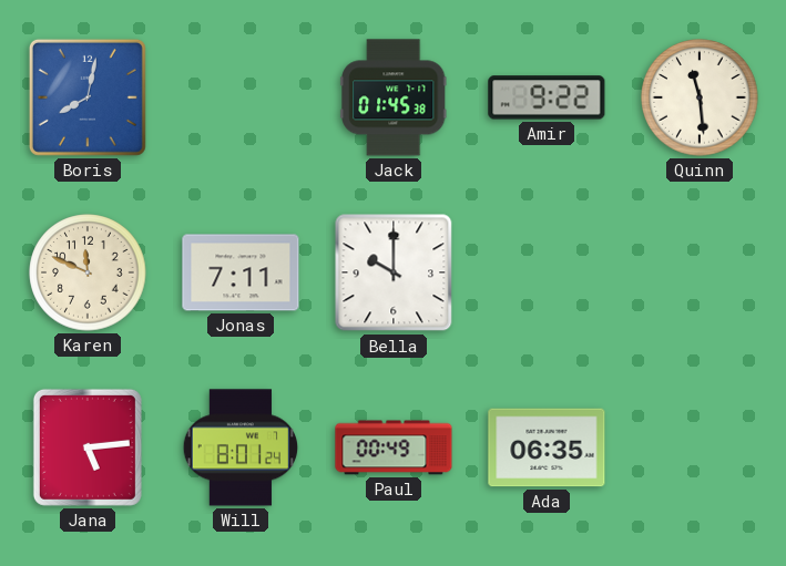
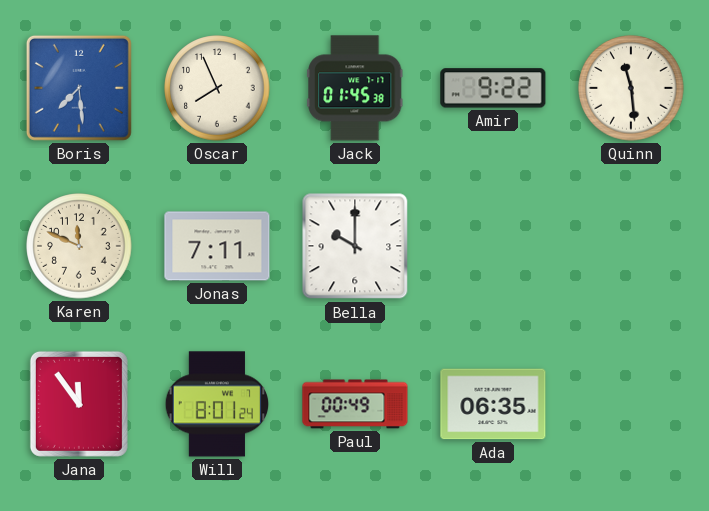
Boris: 8:02 -> 7:29
Oscar: none -> 7:56
Jana: 5:14 -> 11:54
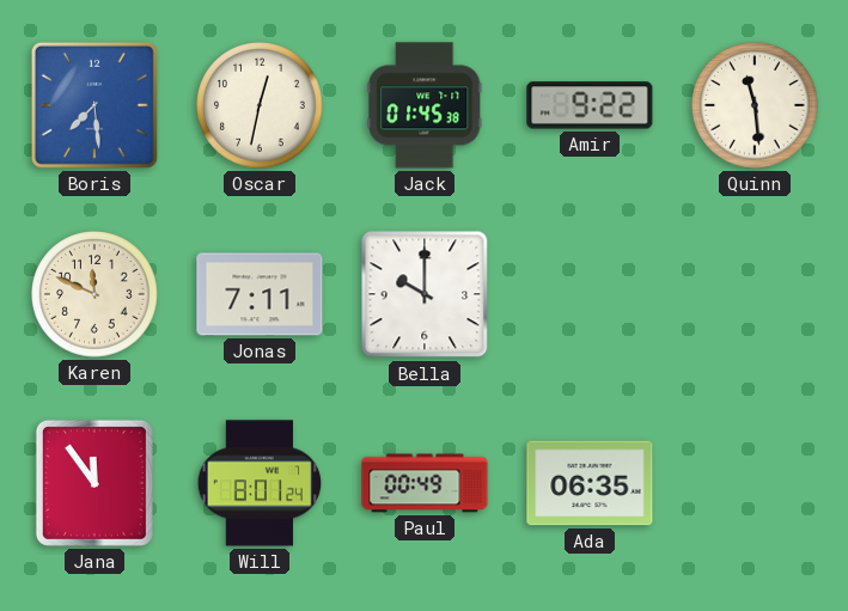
Oscar: 7:56 -> 12:32
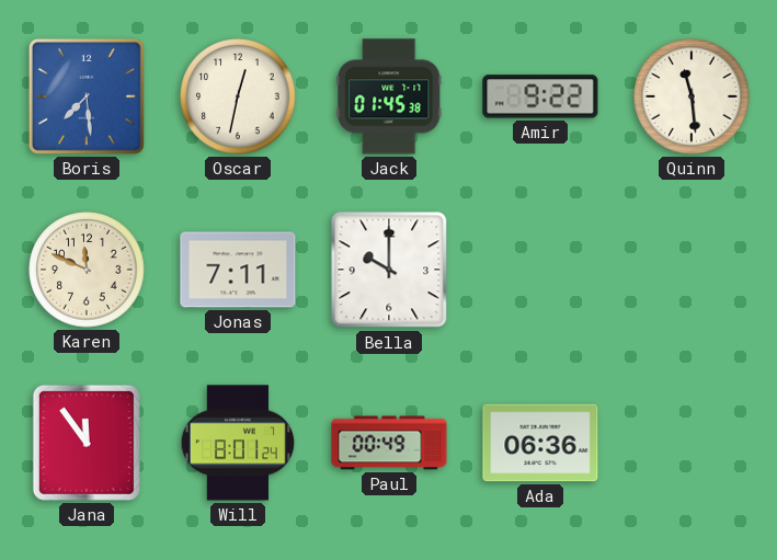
Ada: 06:35 -> 06:36
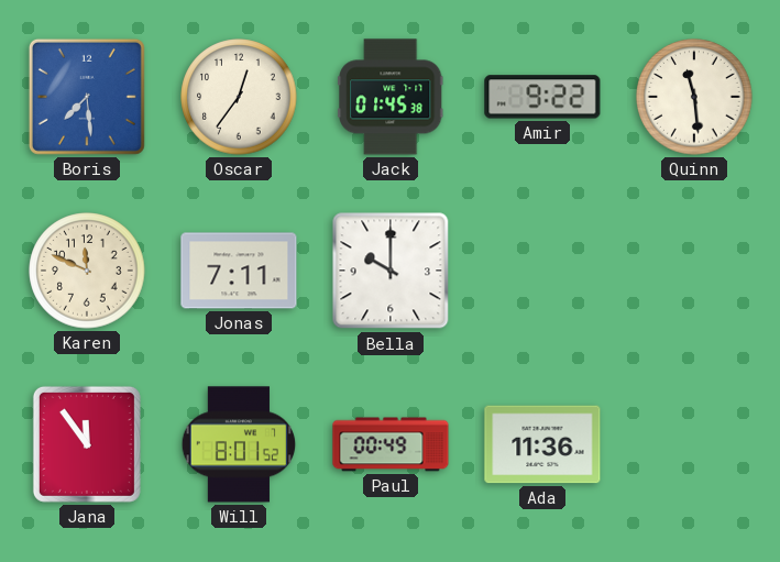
Oscar: 12:32 -> 12:36
Will: 8:01:24 -> 8:01:52
Ada: 06:36 -> 11:36
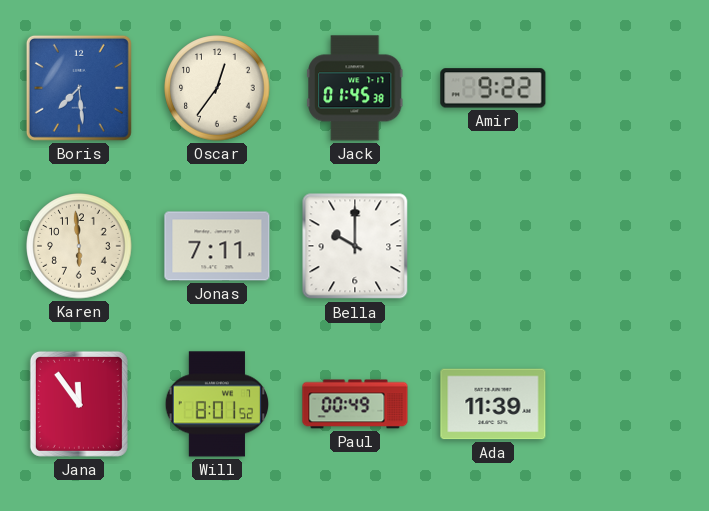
Quinn: 11:29 -> none
Karen: 11:49 -> 5:59
Ada: 11:36 -> 11:39
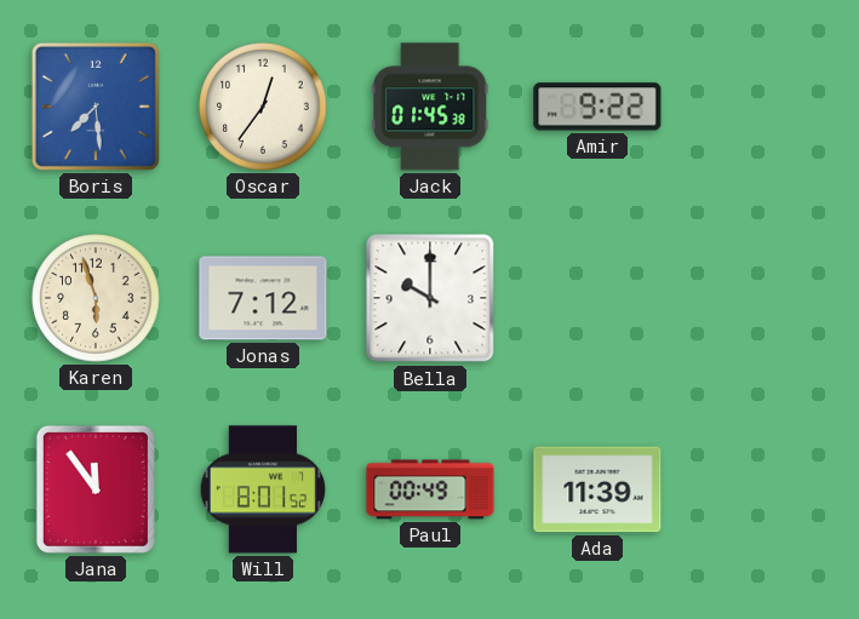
Karen: 5:59 -> 5:57
Jonas: 7:11 -> 7:12
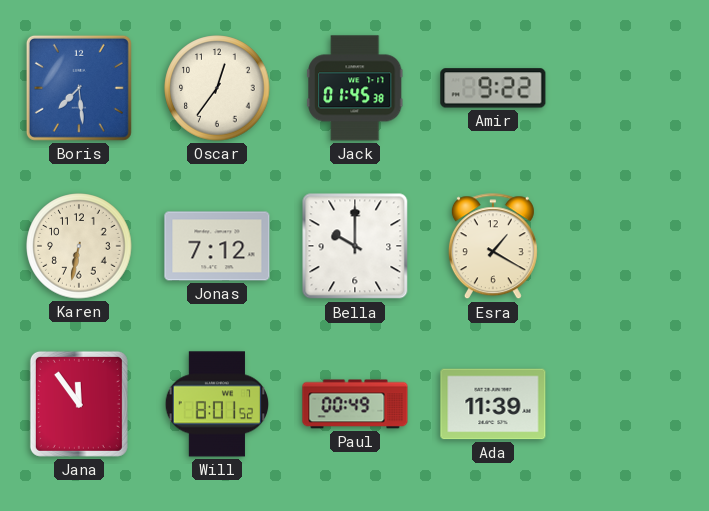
Karen: 5:57 -> 6:32
Esra: none -> 1:20
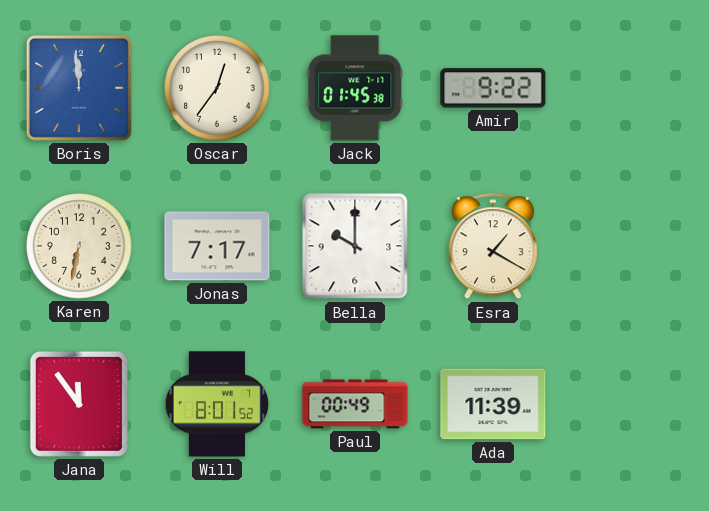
Boris: 7:29 -> 11:59
Jonas: 7:12 -> 7:17
